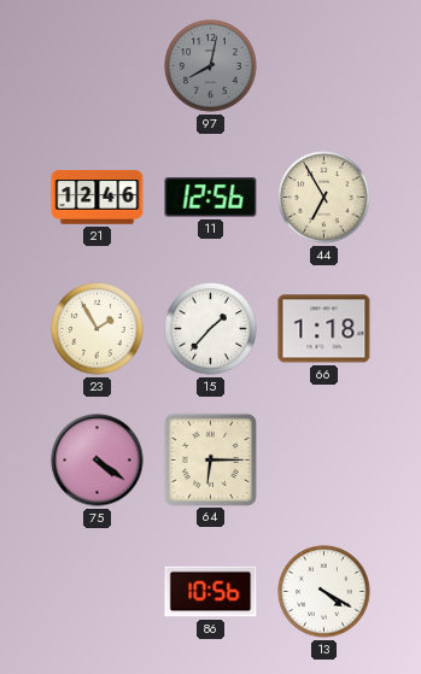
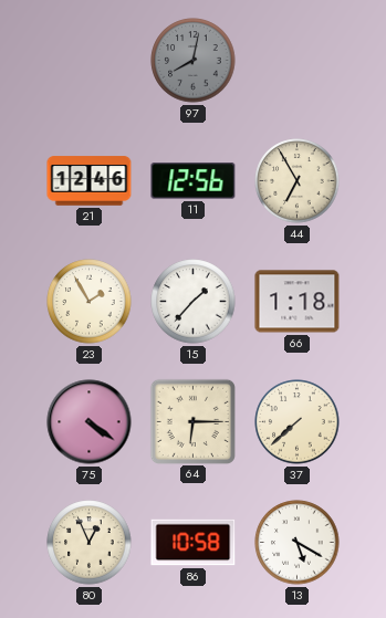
37: none -> 7:38
80: none -> 12:56
86: 10:56 -> 10:58
13: 4:20 -> 5:20
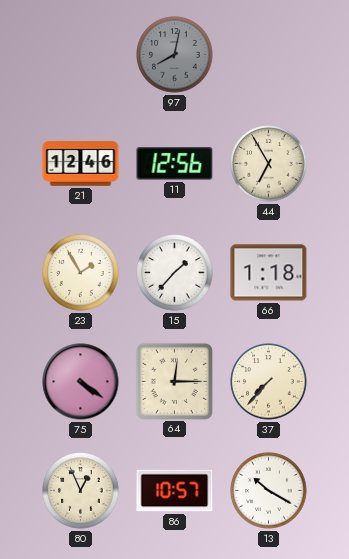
64: 6:15 -> 12:15
37: 7:38 -> 7:37
86: 10:58 -> 10:57
13: 5:20 -> 10:20
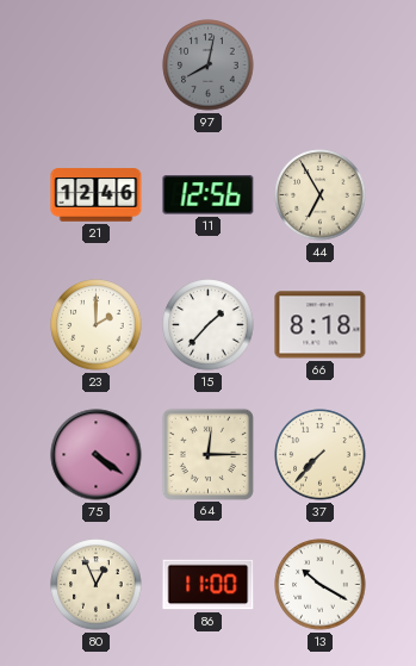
23: 1:55 -> 2:00
66: 1:18 -> 8:18
86: 10:57 -> 11:00
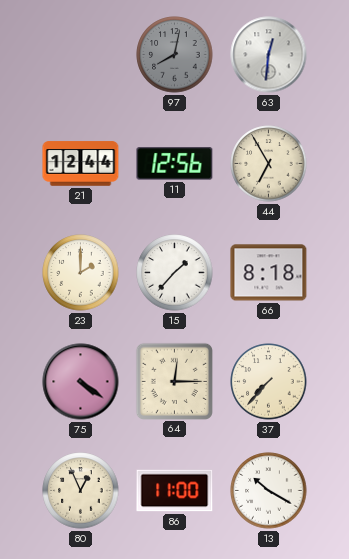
63: none -> 12:31
21: 12:46 -> 12:44
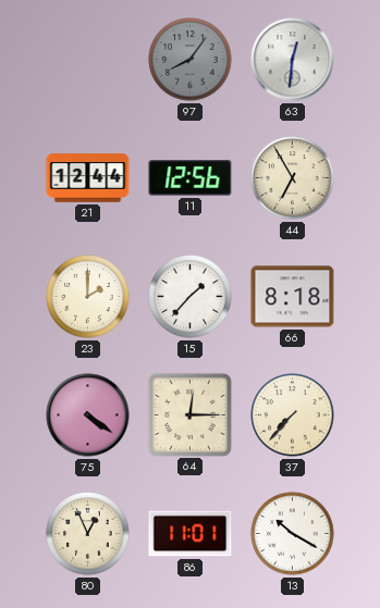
97: 8:02 -> 8:06
86: 11:00 -> 11:01
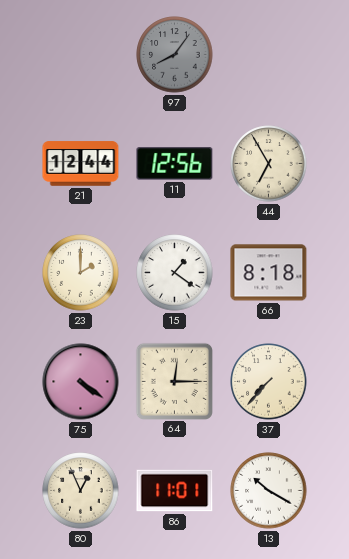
63: 12:31 -> none
15: 1:37 -> 1:21
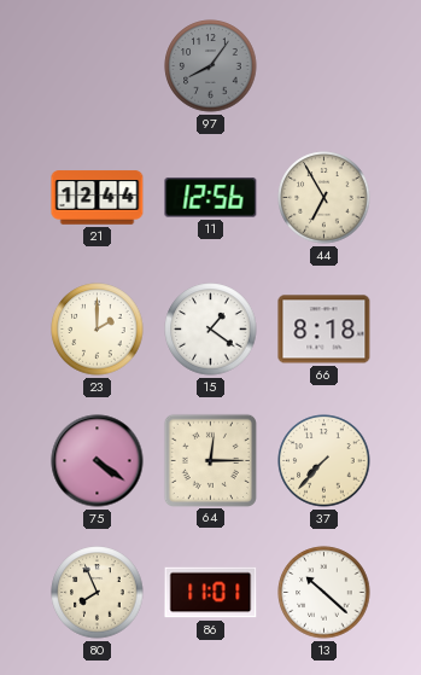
80: 12:56 -> 7:56
13: 10:20 -> 10:22
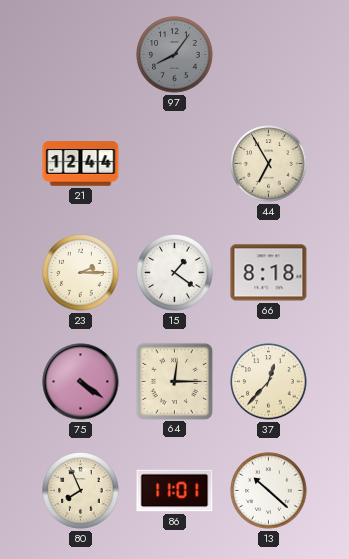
11: 12:56 -> none
23: 2:00 -> 2:15
37: 7:37 -> 12:37
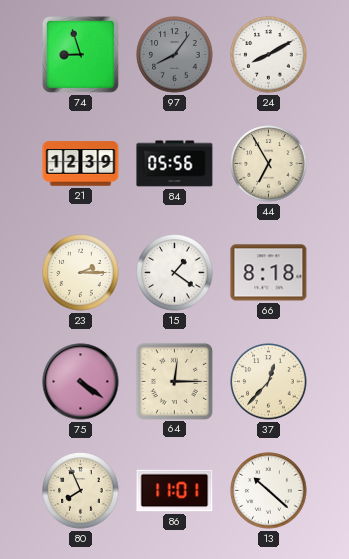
74: none -> 8:57
24: none -> 8:10
21: 12:44 -> 12:39
84: none -> 05:56
